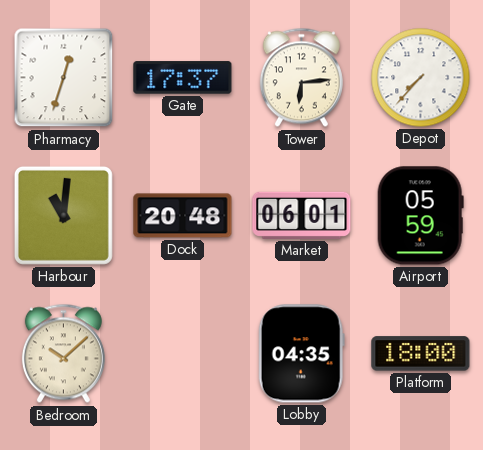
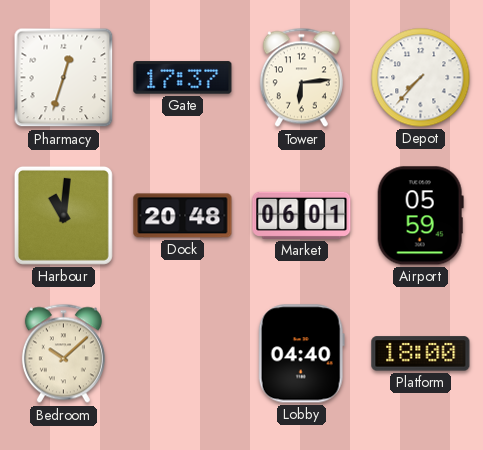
Lobby: 04:35 -> 04:40
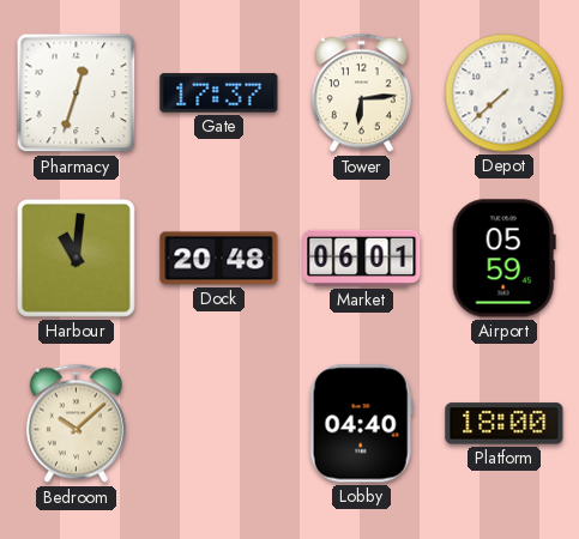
Depot: 7:37 -> 7:38
